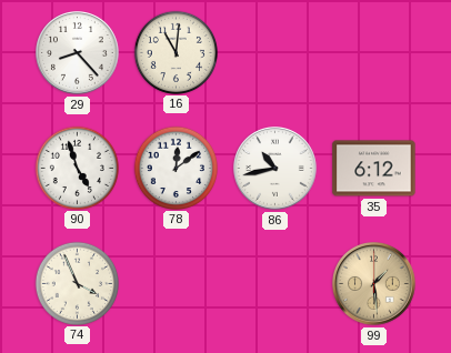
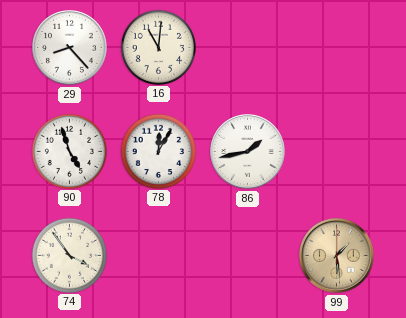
78: 12:09 -> 12:05
86: 10:43 -> 1:43
35: 6:12 -> none
74: 3:56 -> 3:54
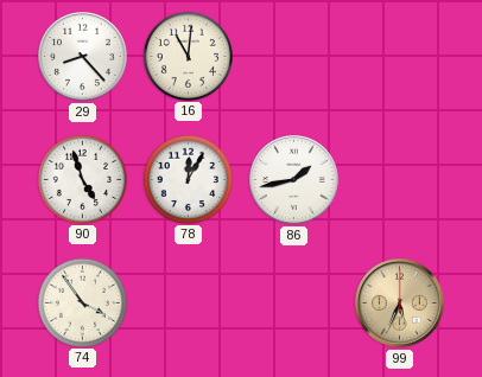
99: 1:29 -> 5:34
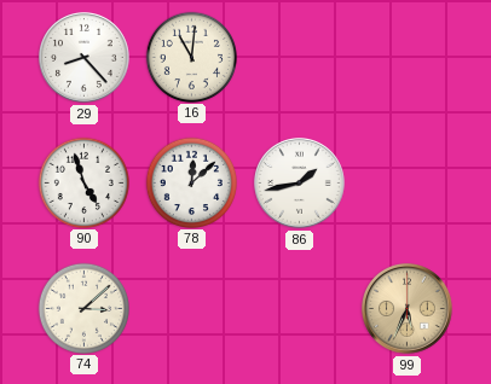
78: 12:05 -> 12:08
74: 3:54 -> 3:08
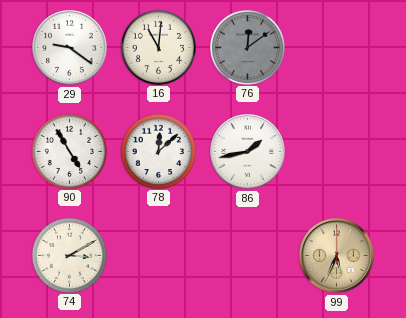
29: 8:23 -> 9:21
76: none -> 12:09
90: 4:57 -> 4:55
74: 3:08 -> 3:10
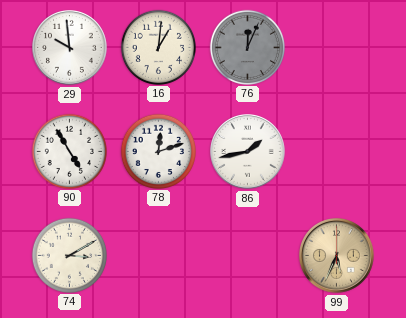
29: 9:21 -> 9:59
16: 11:01 -> 1:01
76: 12:09 -> 12:04
78: 12:08 -> 12:12
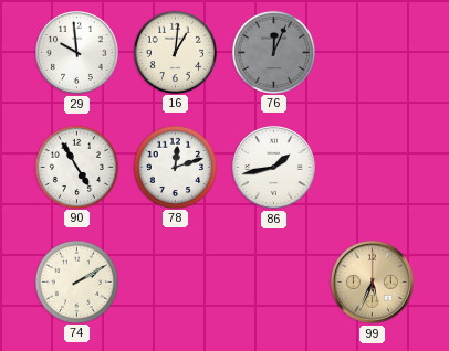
74: 3:10 -> 2:10
